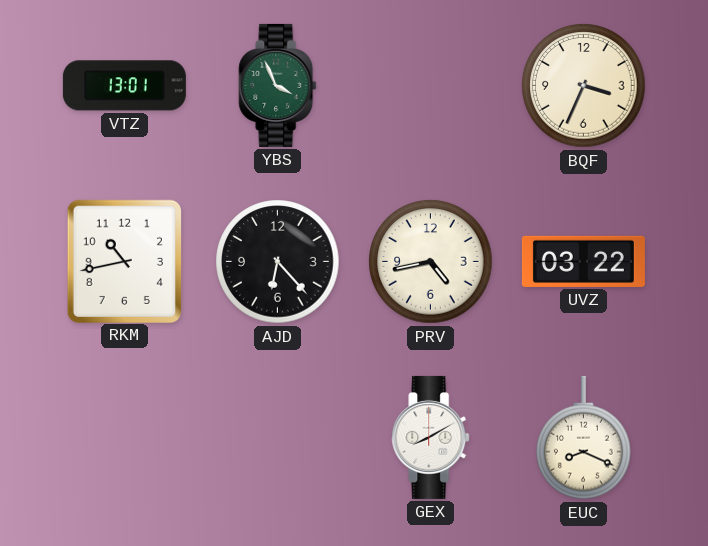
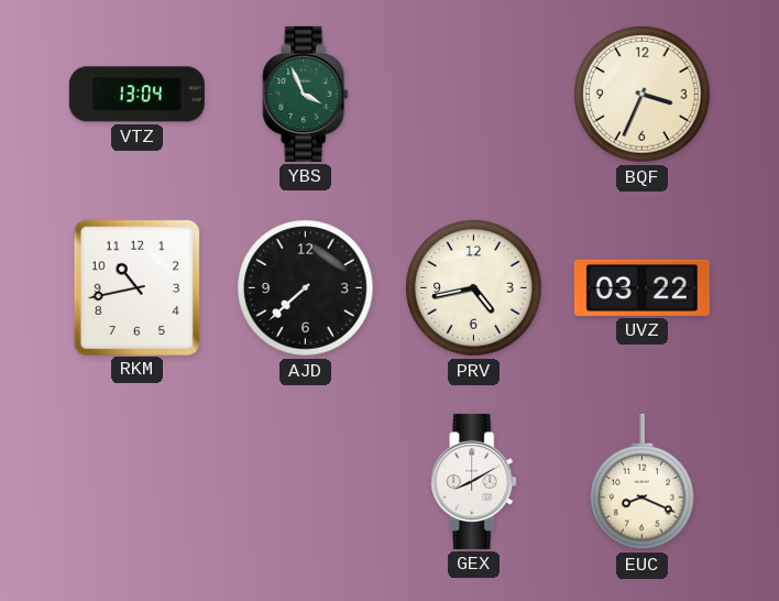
VTZ: 13:01 -> 13:04
AJD: 6:23 -> 7:38
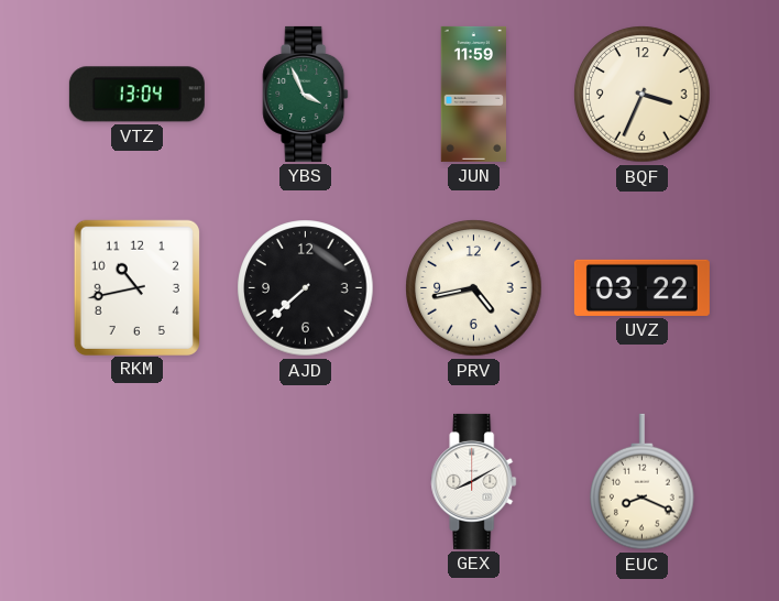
JUN: none -> 11:59
